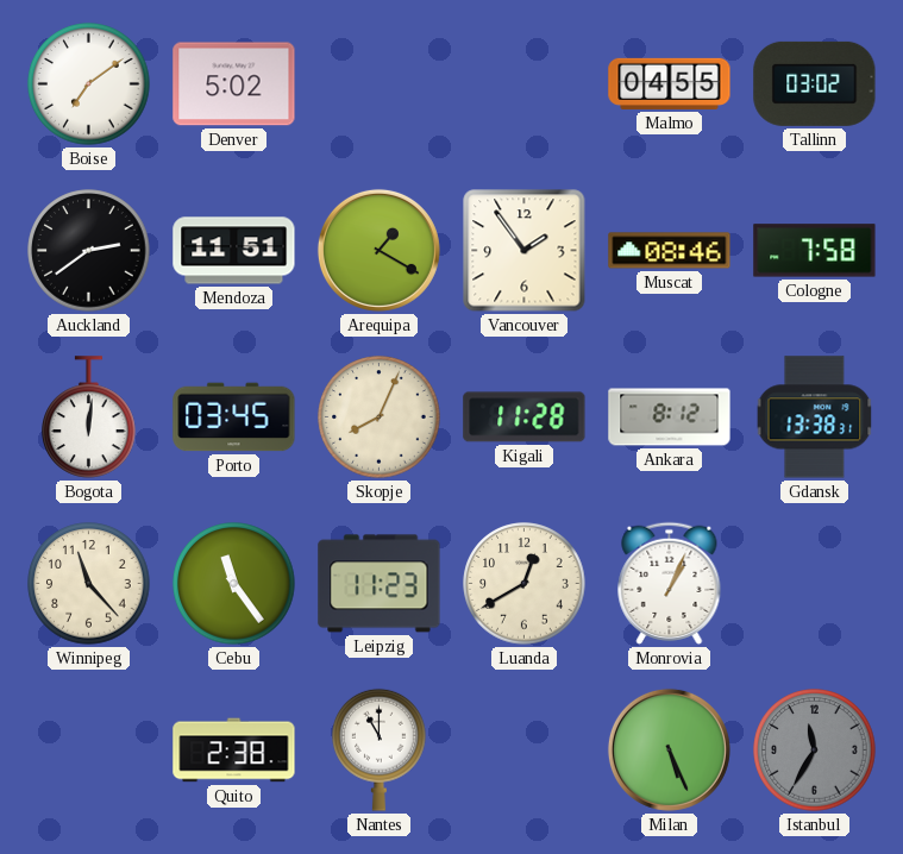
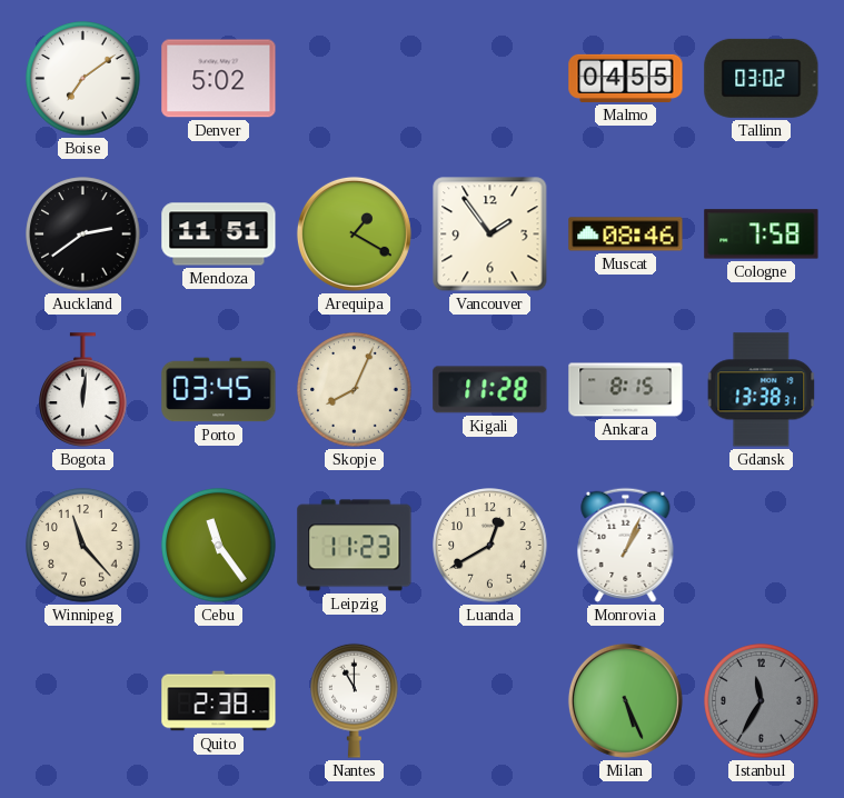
Ankara: 8:12 -> 8:15
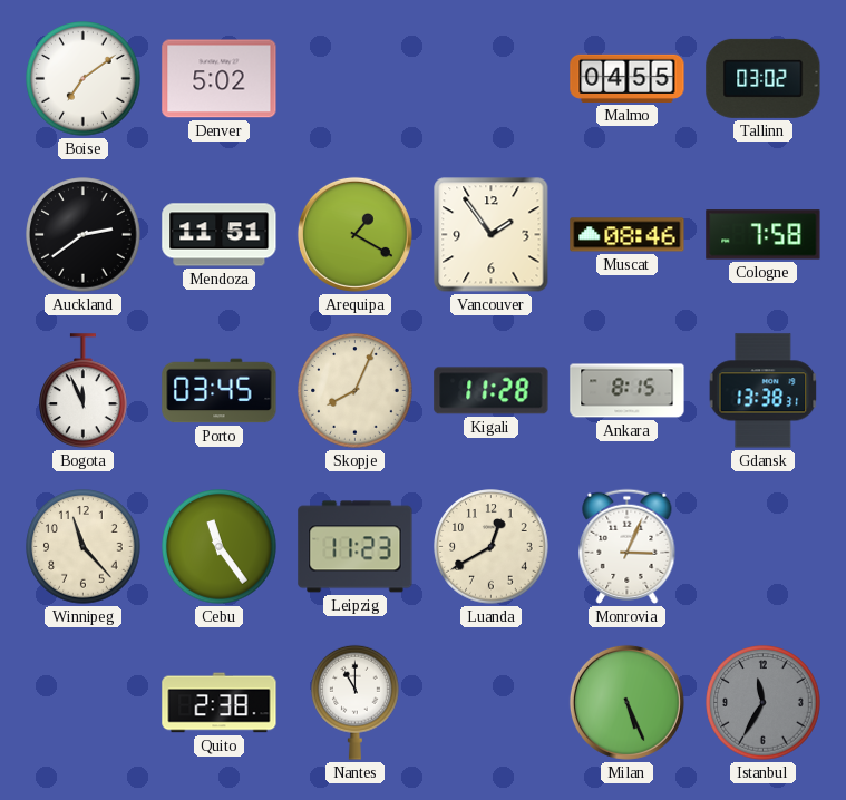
Bogota: 12:01 -> 11:56
Monrovia: 1:04 -> 3:04
